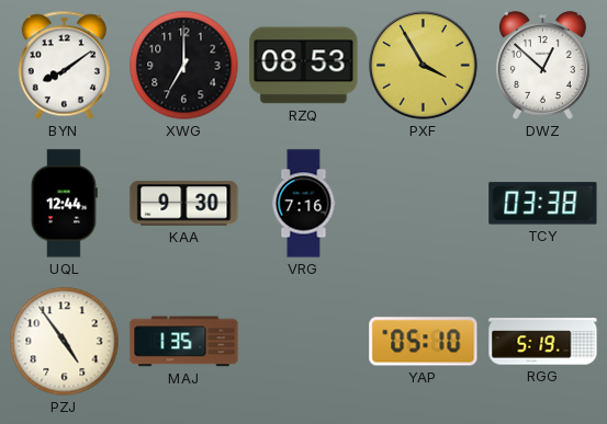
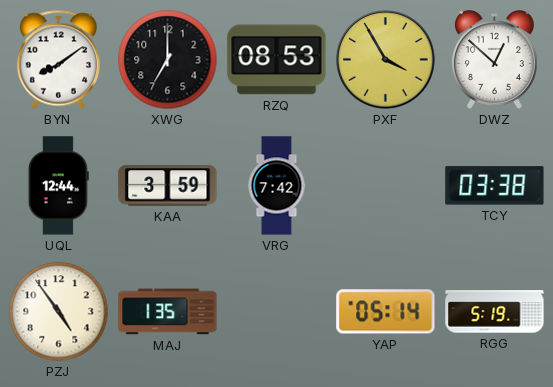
KAA: 9:30 -> 3:59
VRG: 7:16 -> 7:42
YAP: 05:10 -> 05:14
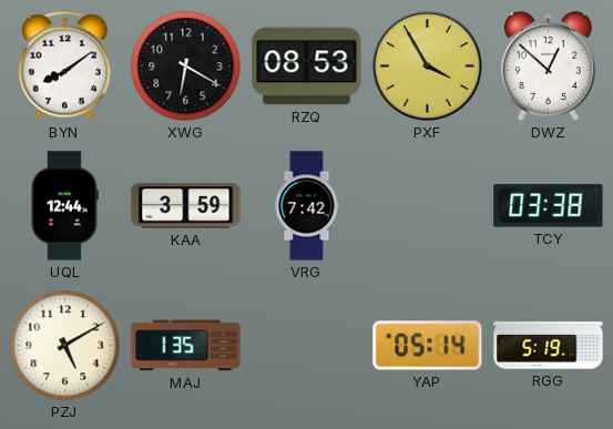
XWG: 7:00 -> 6:20
PZJ: 4:54 -> 5:10
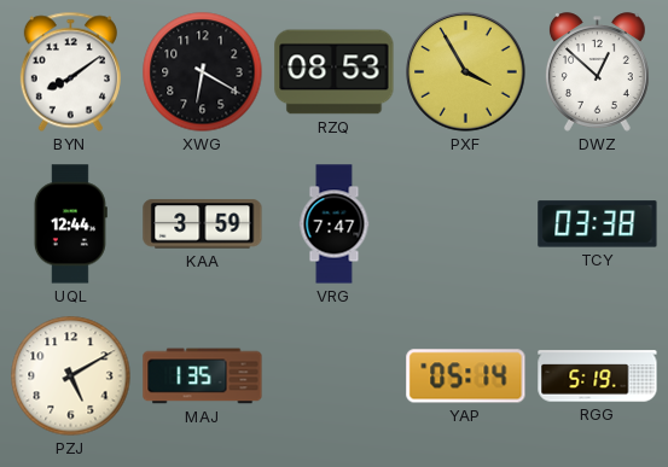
VRG: 7:42 -> 7:47
